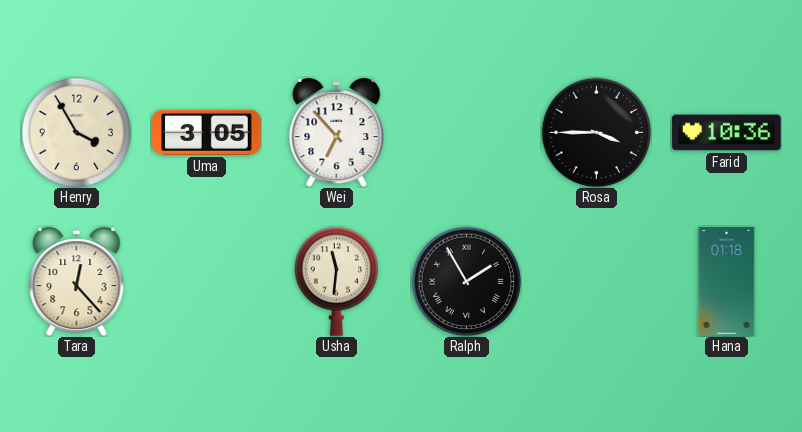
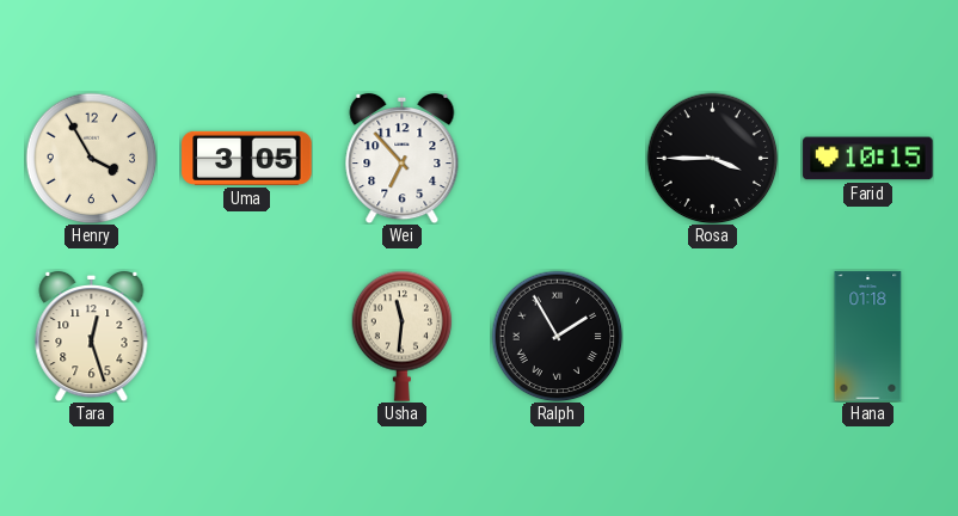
Farid: 10:36 -> 10:15
Tara: 12:23 -> 12:27
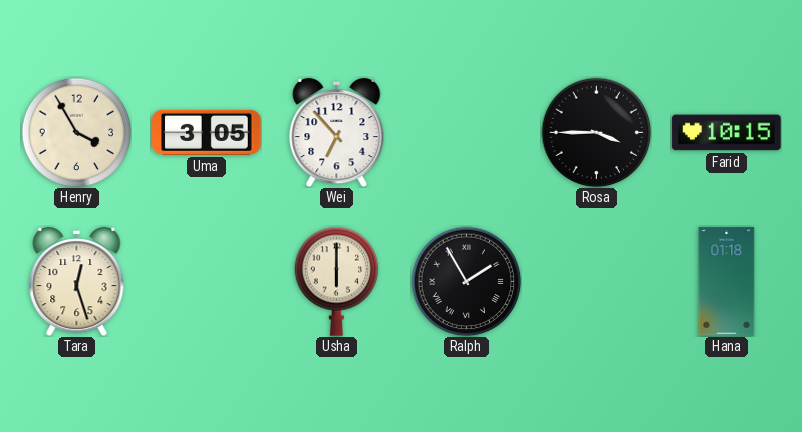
Usha: 11:31 -> 6:00
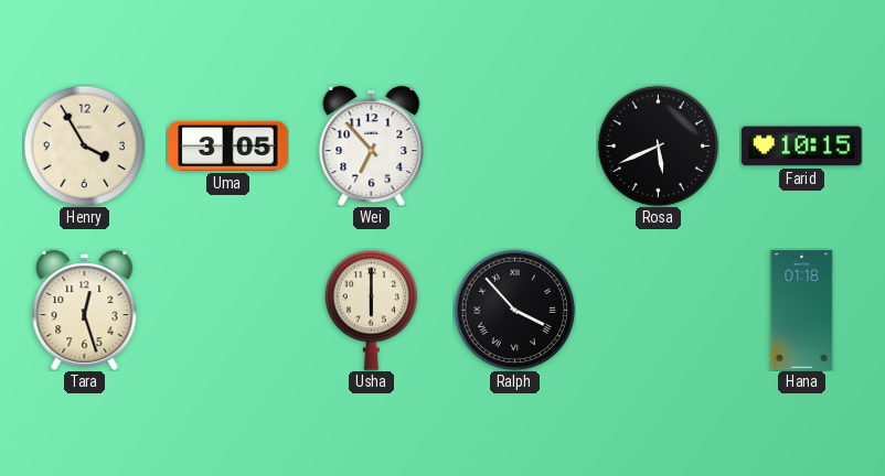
Rosa: 3:45 -> 5:41
Ralph: 1:55 -> 3:53
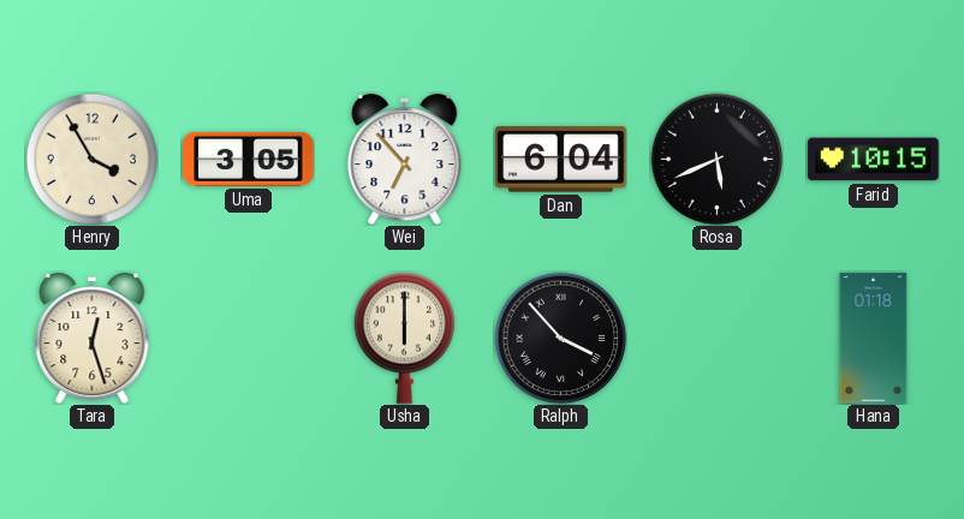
Dan: none -> 6:04
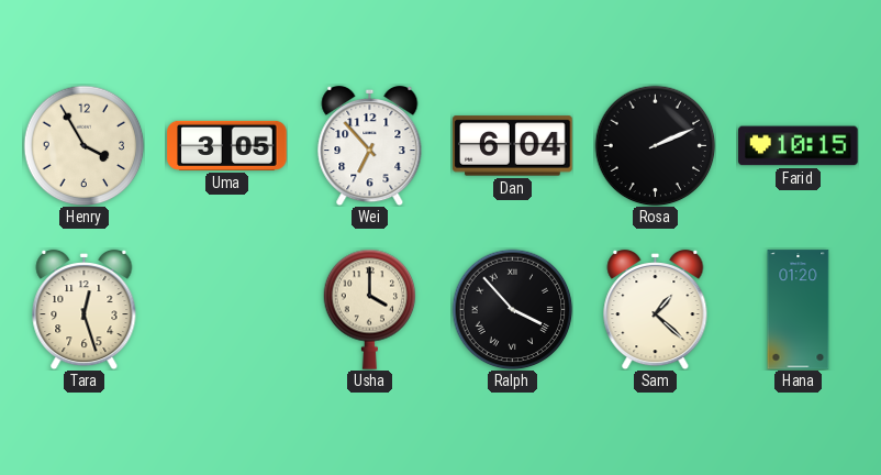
Rosa: 5:41 -> 2:11
Usha: 6:00 -> 4:00
Sam: none -> 1:22
Hana: 01:18 -> 01:20
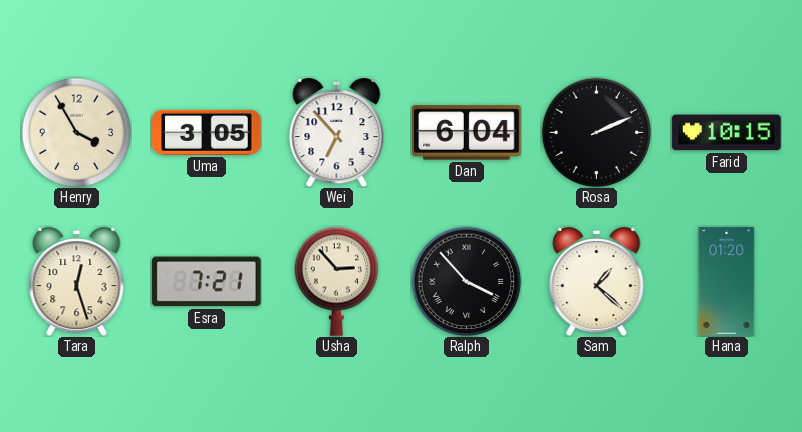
Esra: none -> 7:21
Usha: 4:00 -> 2:53
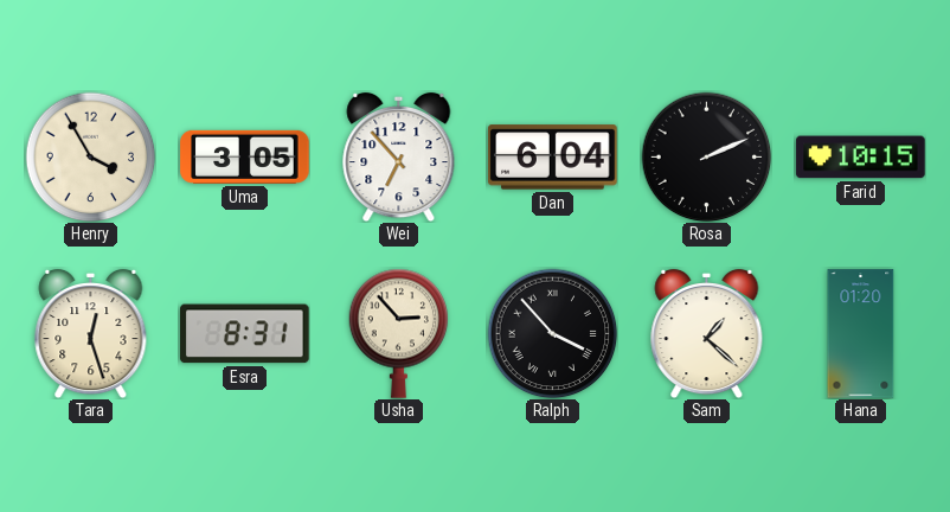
Esra: 7:21 -> 8:31
